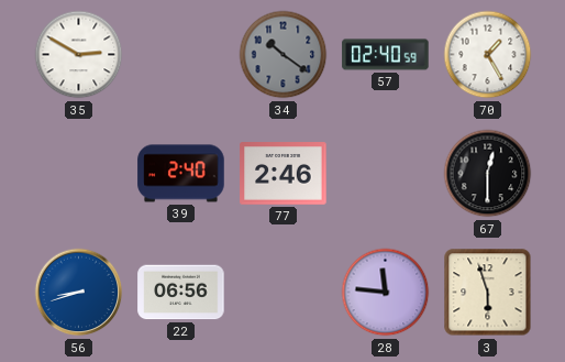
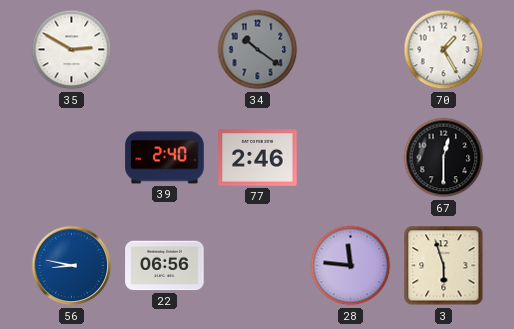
57: 02:40 -> none
56: 8:42 -> 8:47
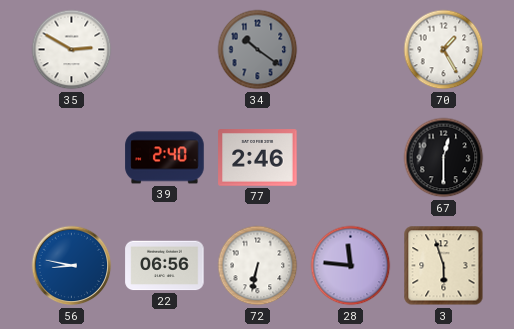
72: none -> 6:32
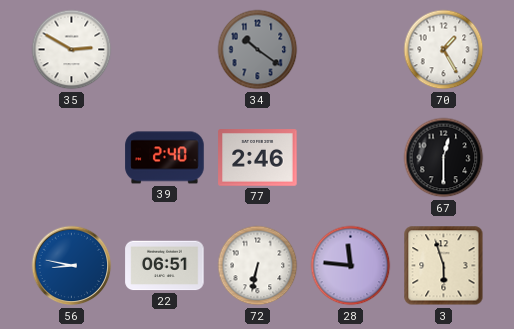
22: 06:56 -> 06:51
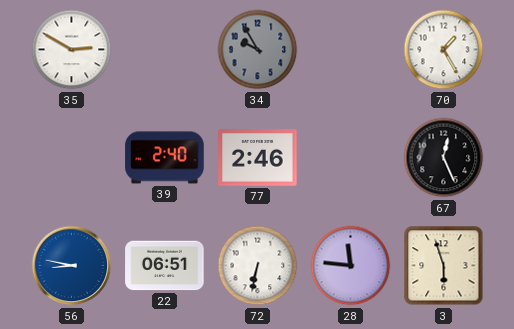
34: 10:21 -> 9:55
67: 12:30 -> 12:26
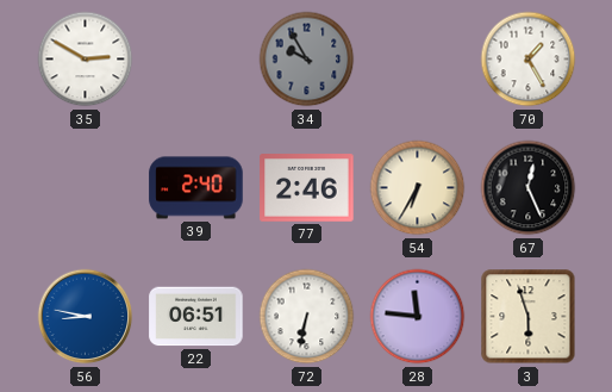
54: none -> 6:35
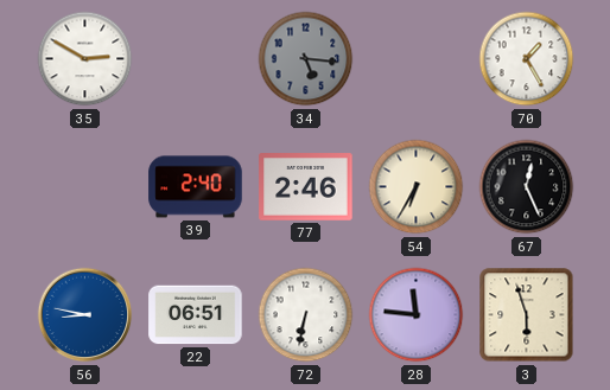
34: 9:55 -> 5:16
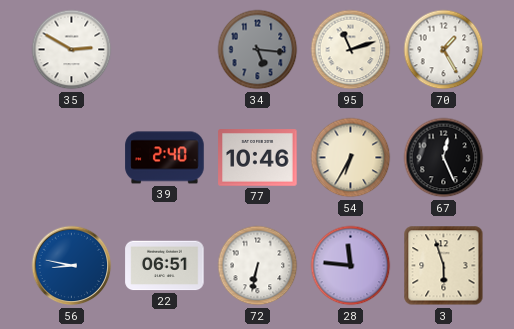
95: none -> 11:12
77: 2:46 -> 10:46
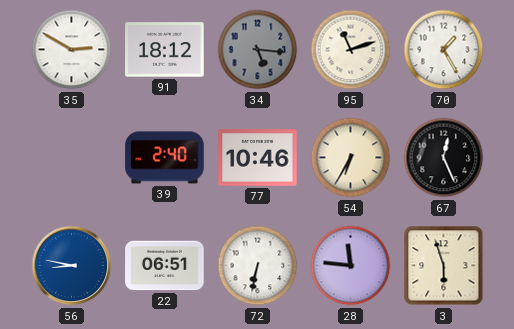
91: none -> 18:12
